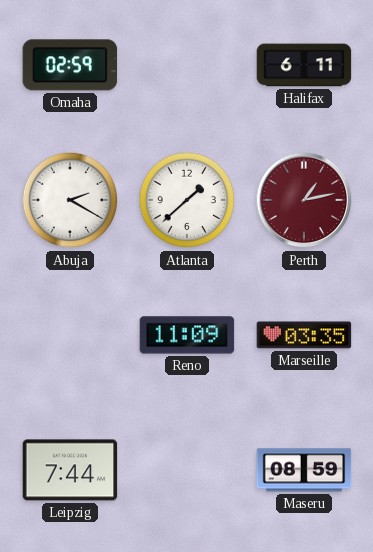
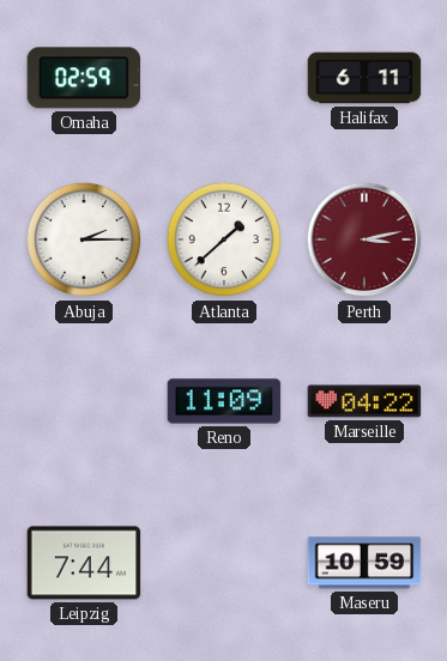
Abuja: 2:20 -> 2:15
Perth: 1:13 -> 3:13
Marseille: 03:35 -> 04:22
Maseru: 08:59 -> 10:59
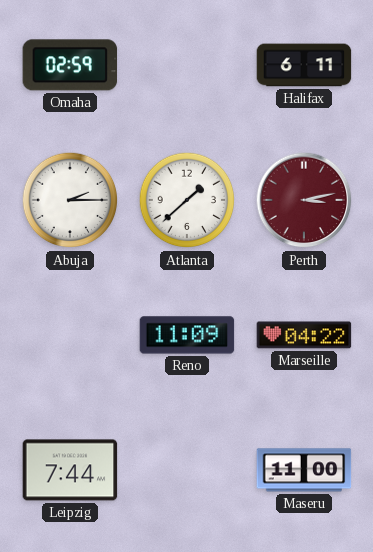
Maseru: 10:59 -> 11:00
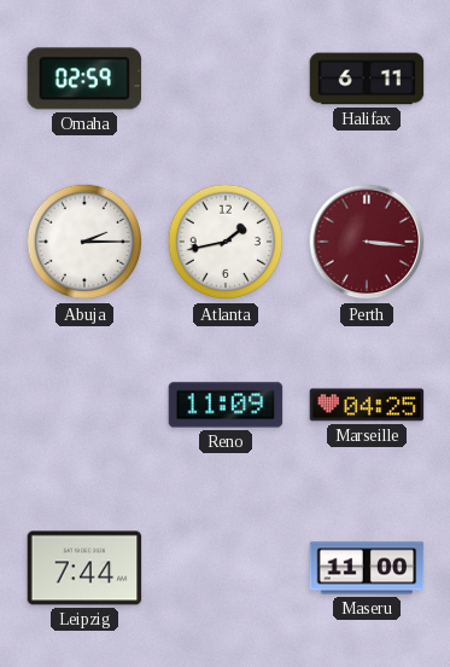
Atlanta: 1:38 -> 1:43
Perth: 3:13 -> 3:16
Marseille: 04:22 -> 04:25
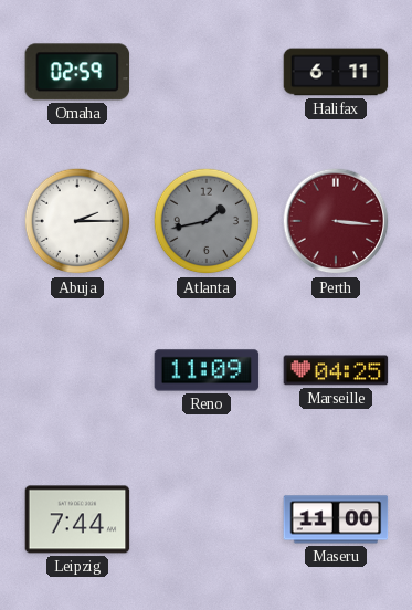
Atlanta dial: white -> grey
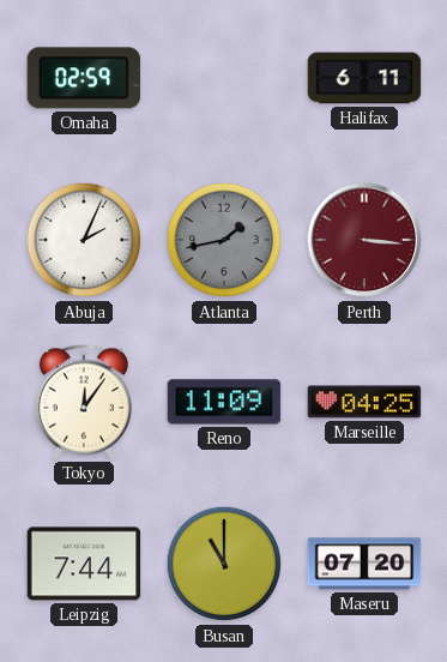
Abuja: 2:15 -> 2:04
Tokyo: none -> 12:06
Busan: none -> 11:00
Maseru: 11:00 -> 07:20
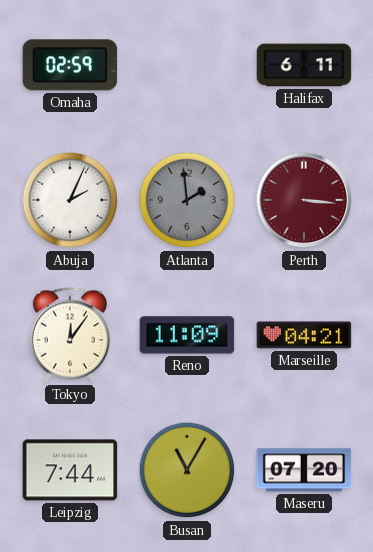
Atlanta: 1:43 -> 1:59
Marseille: 04:25 -> 04:21
Busan: 11:00 -> 11:05
